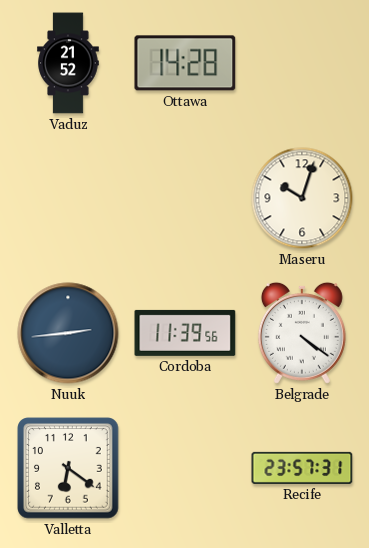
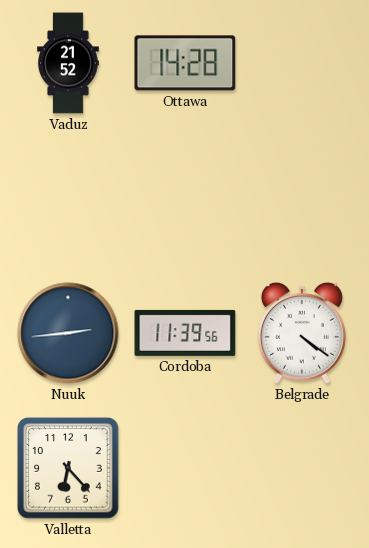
Maseru: 10:03 -> none
Valletta: 6:21 -> 6:23
Recife: 23:57 -> none
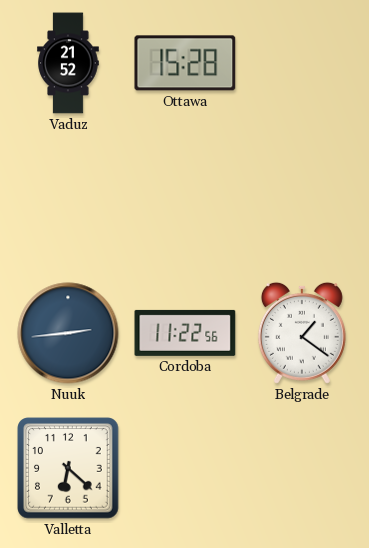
Ottawa: 14:28 -> 15:28
Cordoba: 11:39 -> 11:22
Belgrade: 4:21 -> 1:21
Valletta: 6:23 -> 6:22
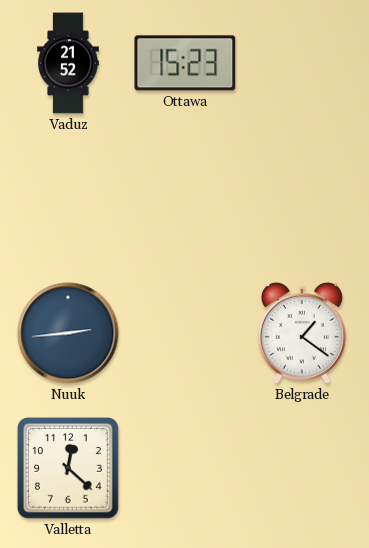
Ottawa: 15:28 -> 15:23
Cordoba: 11:22 -> none
Valletta: 6:22 -> 12:22
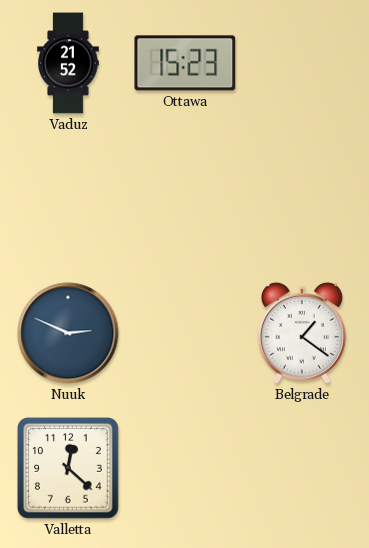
Nuuk: 2:44 -> 2:49
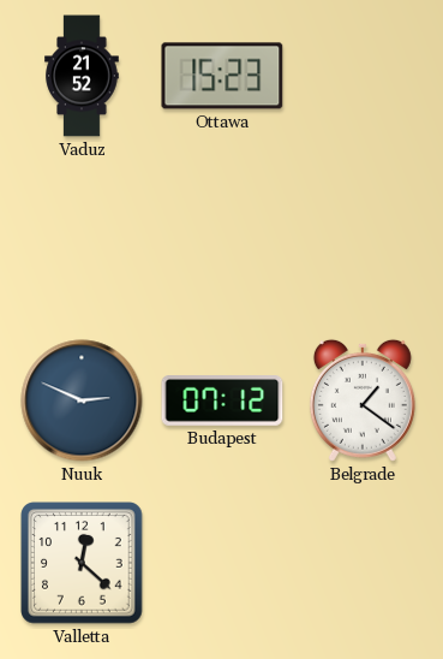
Budapest: none -> 07:12
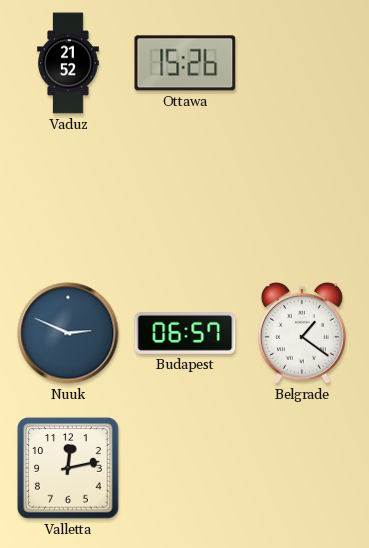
Ottawa: 15:23 -> 15:26
Budapest: 07:12 -> 06:57
Valletta: 12:22 -> 12:13
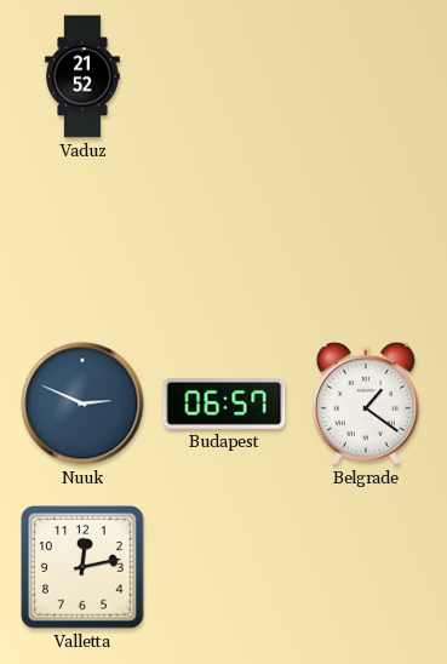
Ottawa: 15:26 -> none
